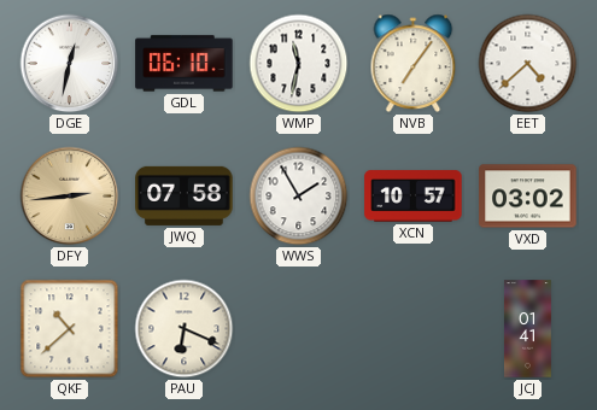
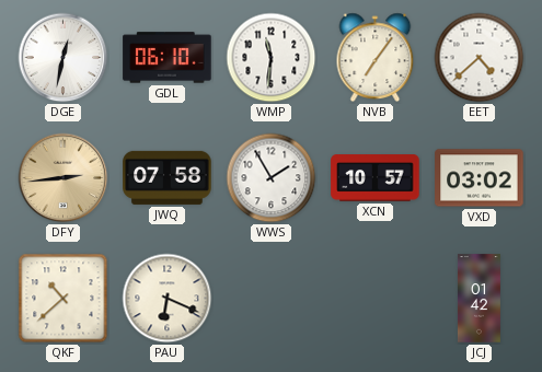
WMP: 11:32 -> 11:31
JCJ: 01:41 -> 01:42
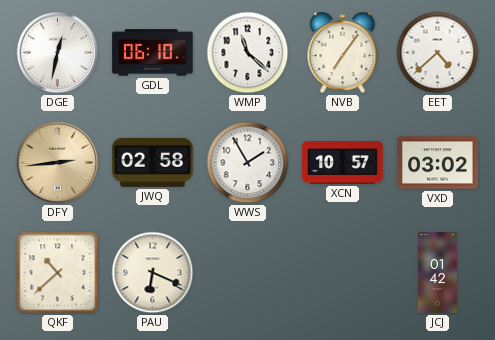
WMP: 11:31 -> 11:22
JWQ: 07:58 -> 02:58
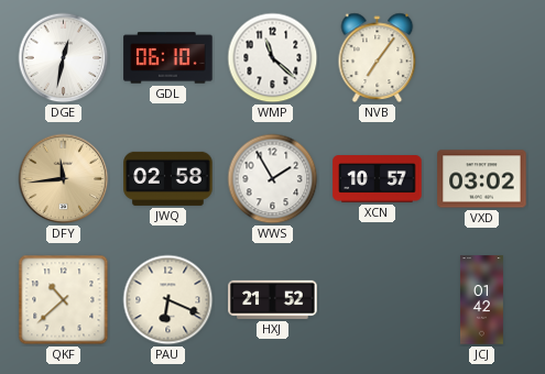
EET: 4:38 -> none
DFY: 2:44 -> 11:44
HXJ: none -> 21:52
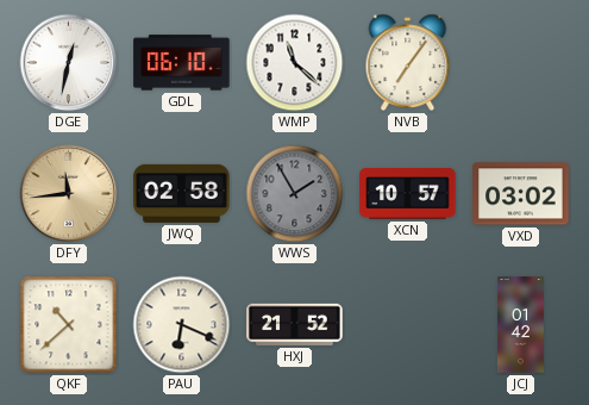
WWS dial: white -> grey
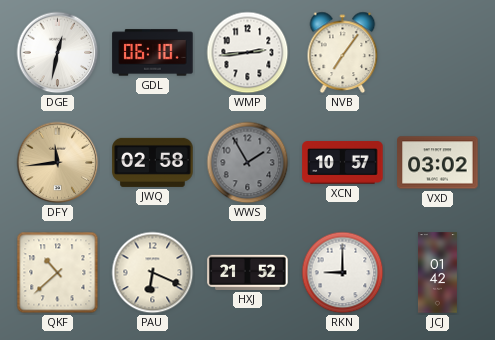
WMP: 11:22 -> 2:44
RKN: none -> 9:00
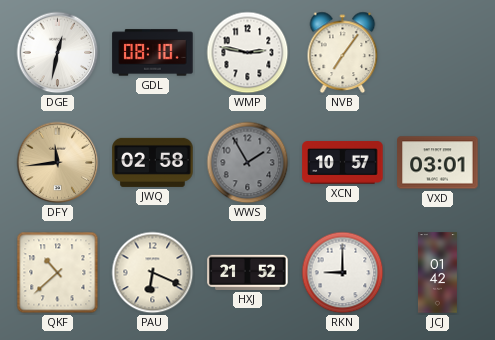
GDL: 06:10 -> 08:10
WMP: 2:44 -> 2:47
VXD: 03:02 -> 03:01
